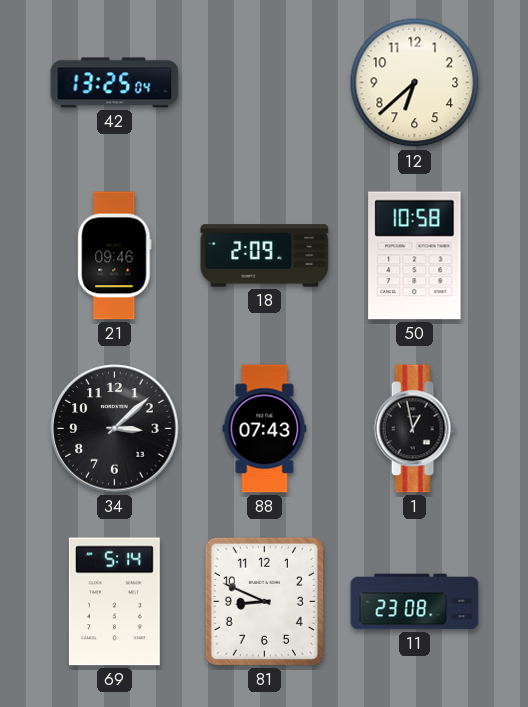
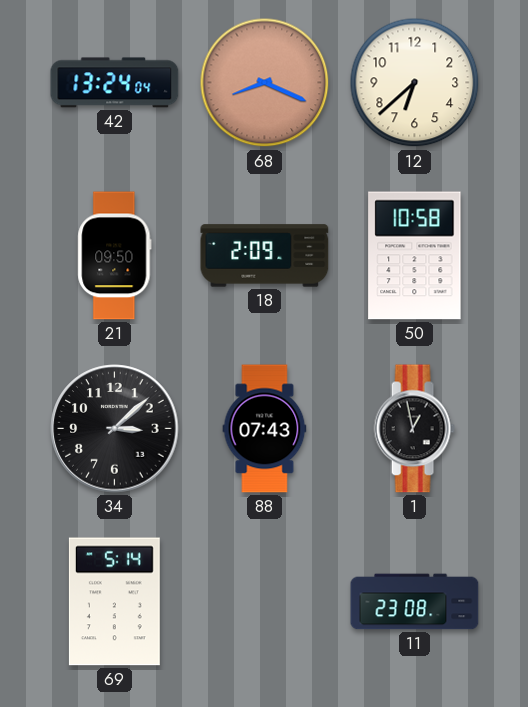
42: 13:25 -> 13:24
68: none -> 8:19
21: 09:46 -> 09:50
81: 8:49 -> none
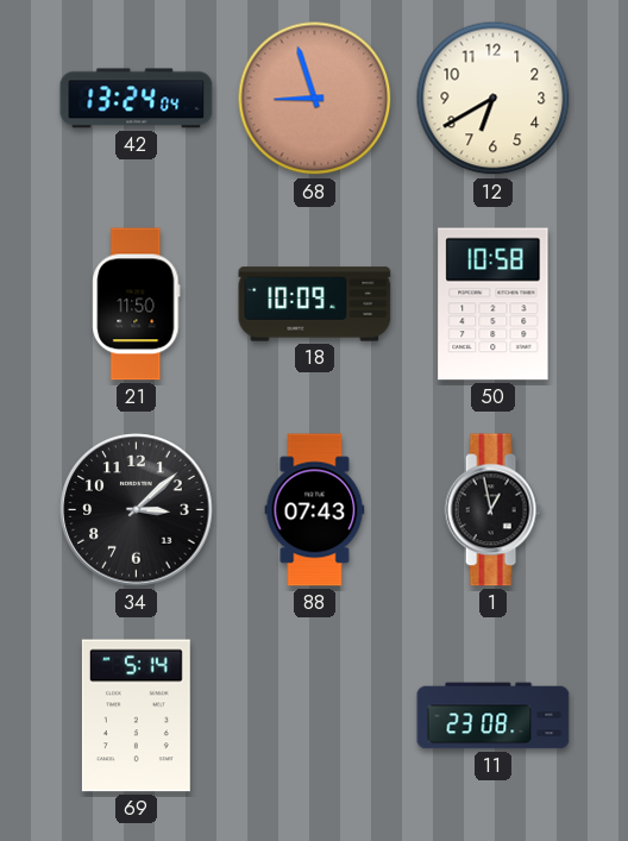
68: 8:19 -> 8:57
12: 6:38 -> 6:40
21: 09:50 -> 11:50
18: 2:09 -> 10:09
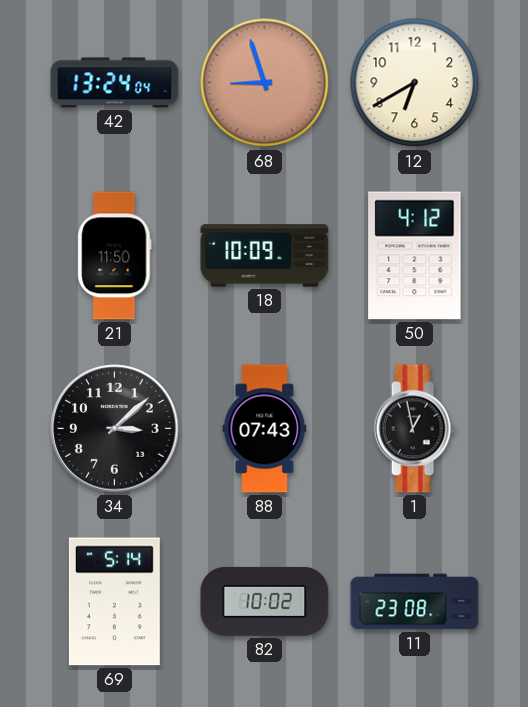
50: 10:58 -> 4:12
82: none -> 10:02
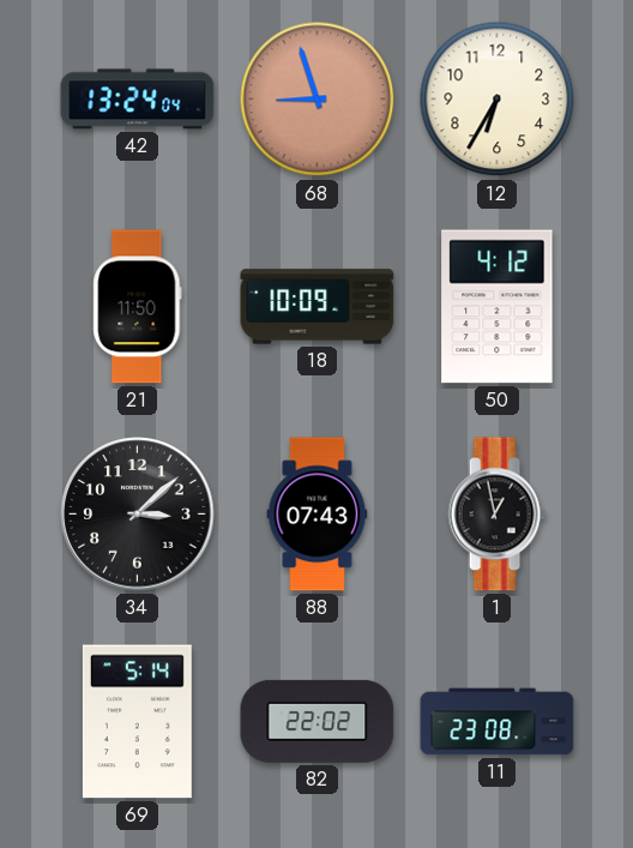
12: 6:40 -> 6:35
82: 10:02 -> 22:02
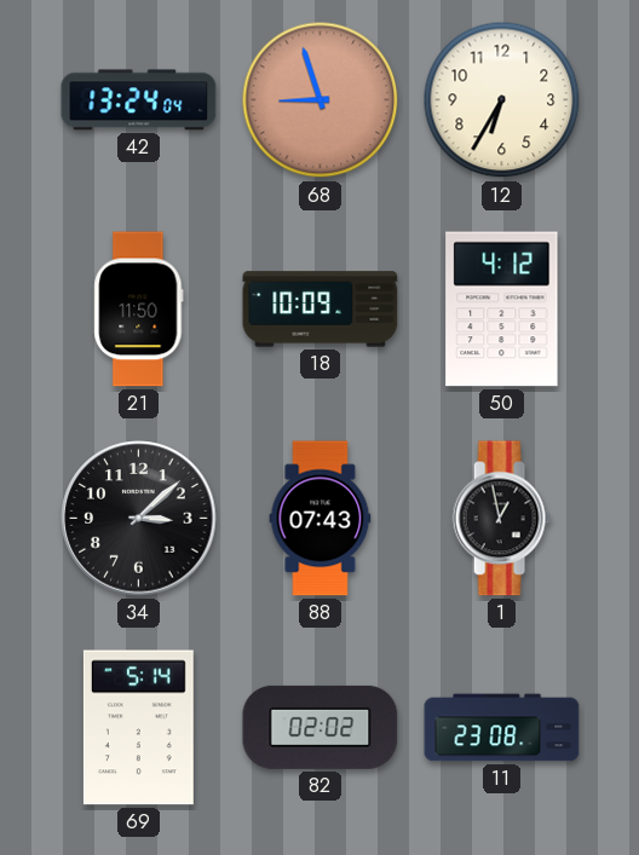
82: 22:02 -> 02:02
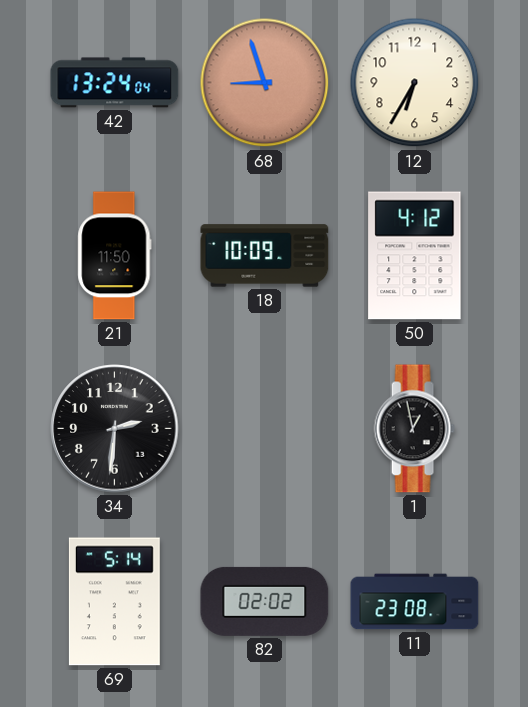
34: 3:08 -> 2:31
88: 07:43 -> none
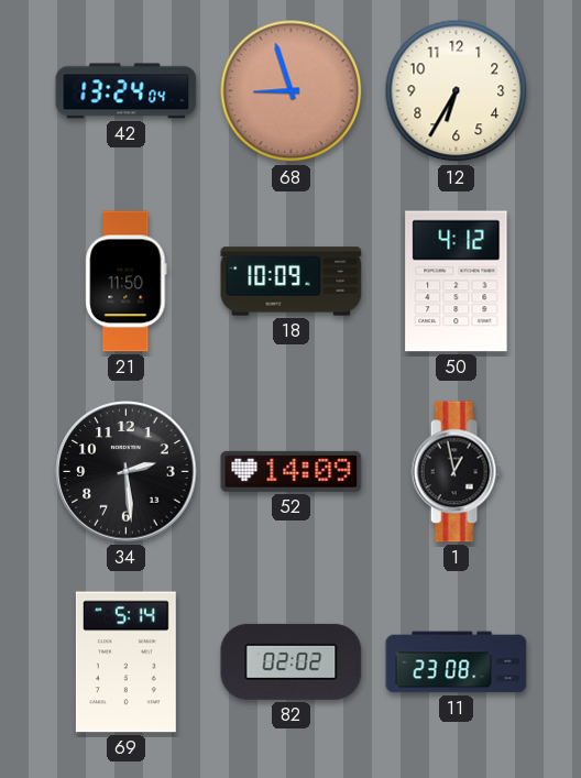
34: 2:31 -> 2:29
52: none -> 14:09
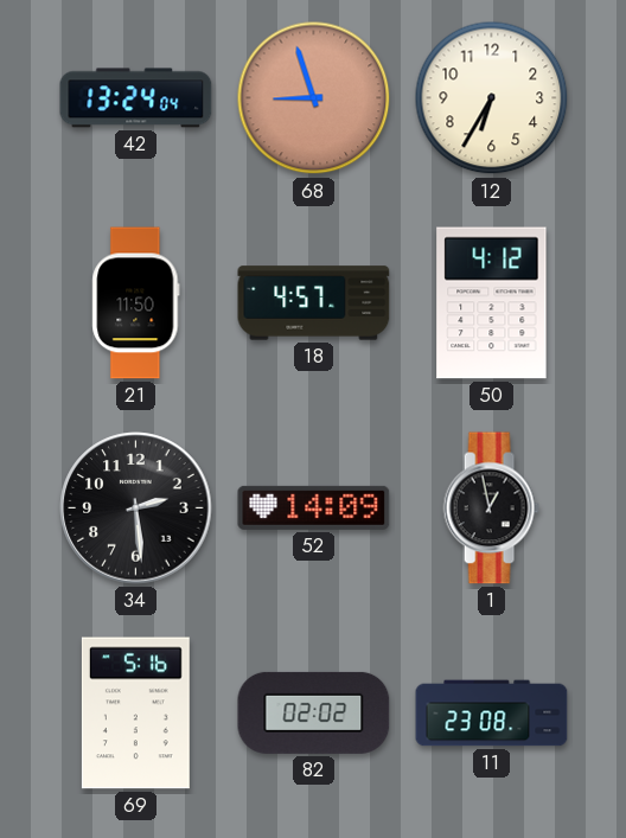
18: 10:09 -> 4:57
69: 5:14 -> 5:16
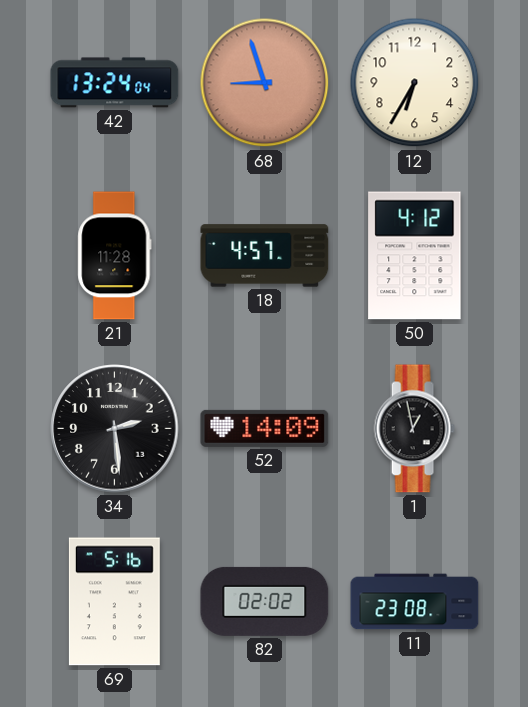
21: 11:50 -> 11:28
